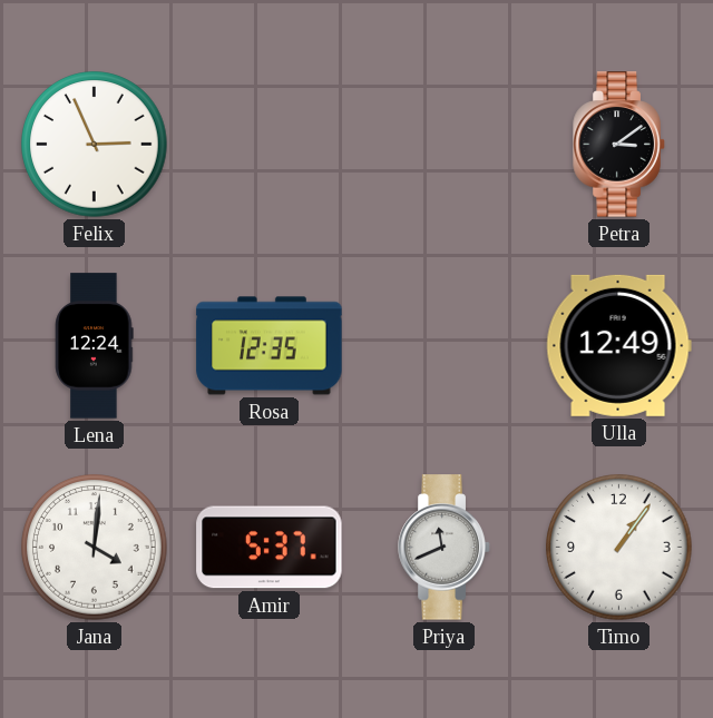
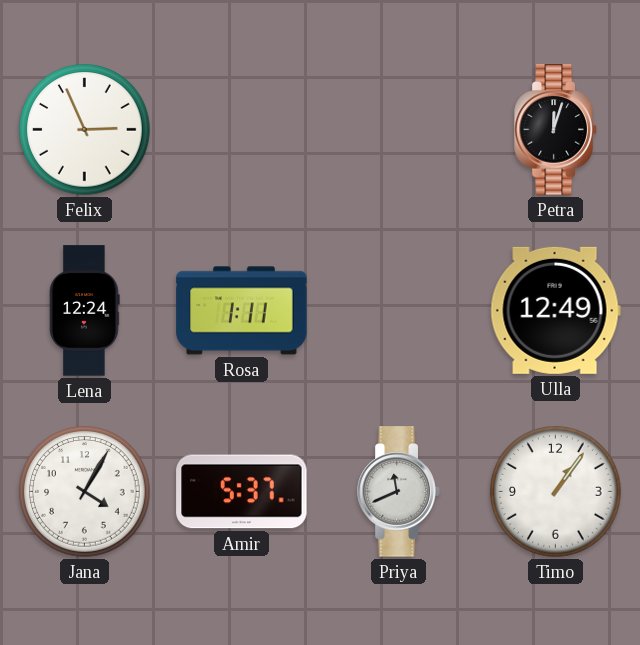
Petra: 3:09 -> 12:03
Rosa: 12:35 -> 1:11
Jana: 4:01 -> 4:05
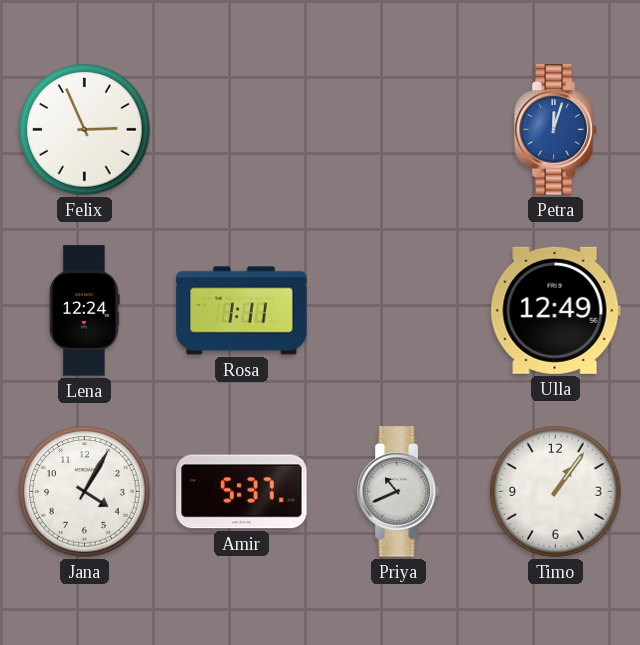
Petra dial: black -> blue
Priya: 11:41 -> 10:41
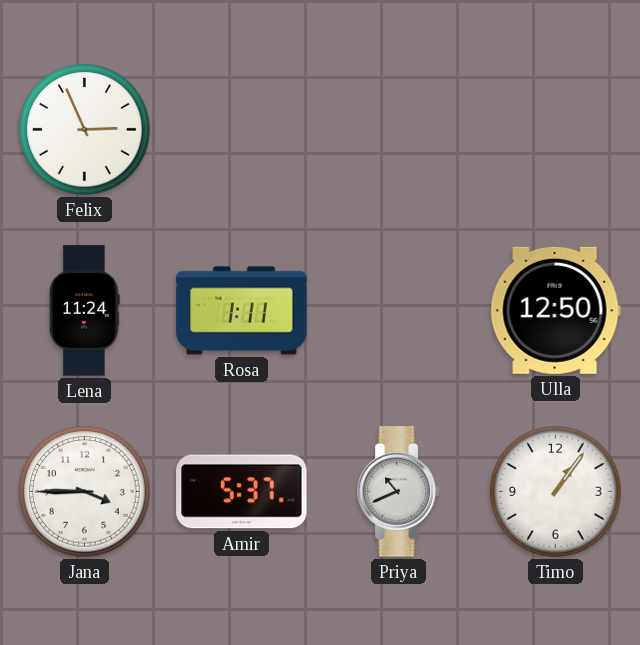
Petra: 12:03 -> none
Lena: 12:24 -> 11:24
Ulla: 12:49 -> 12:50
Jana: 4:05 -> 3:45
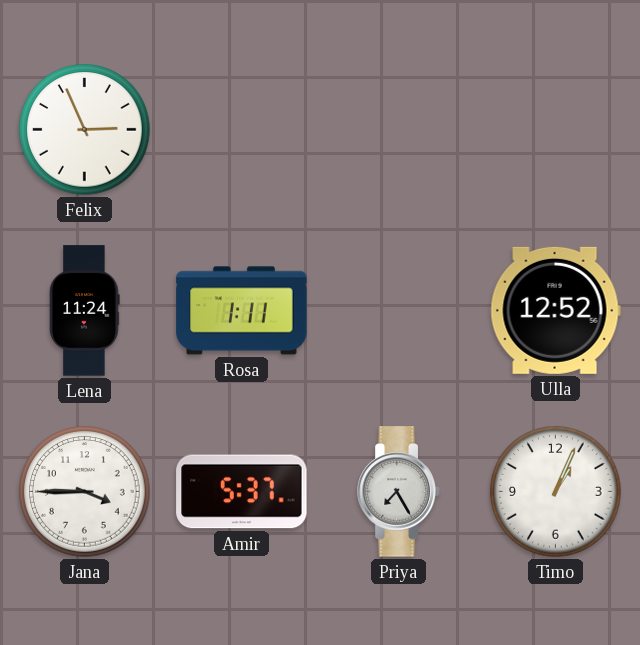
Ulla: 12:50 -> 12:52
Priya: 10:41 -> 7:25
Timo: 1:06 -> 1:04
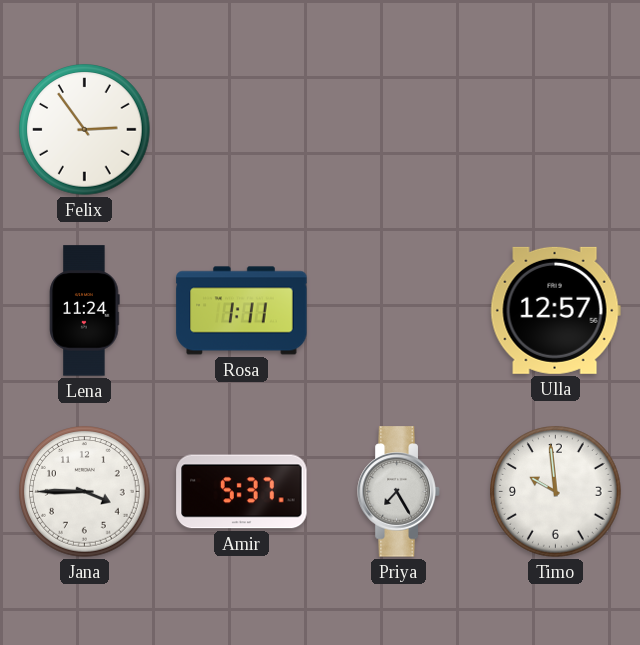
Felix: 2:56 -> 2:54
Ulla: 12:52 -> 12:57
Timo: 1:04 -> 9:59
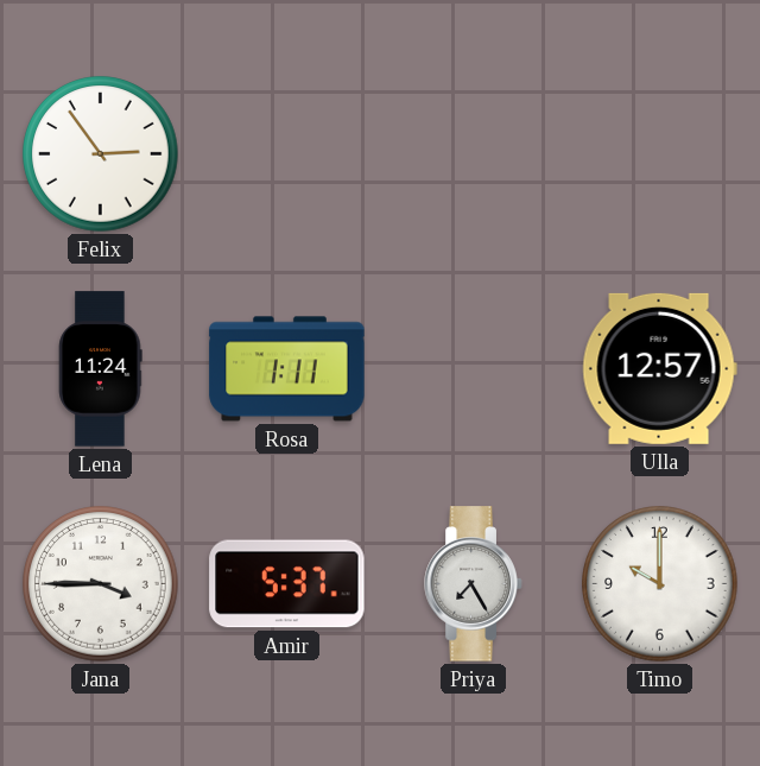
Timo: 9:59 -> 10:00
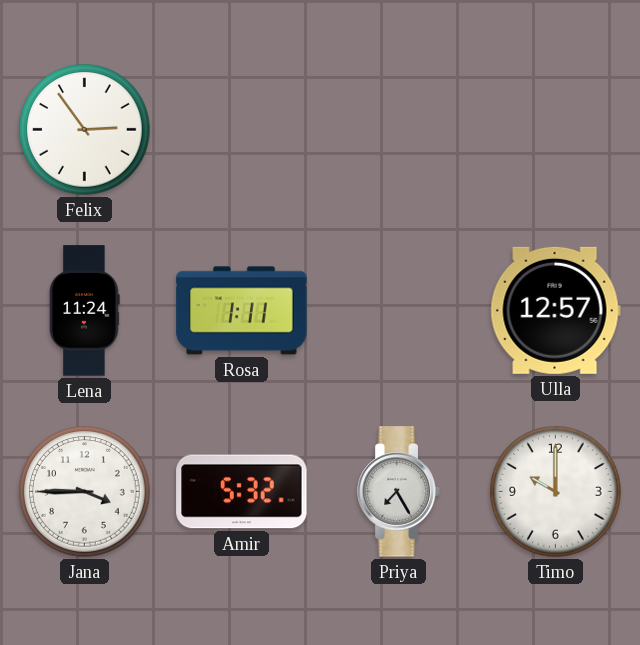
Amir: 5:37 -> 5:32
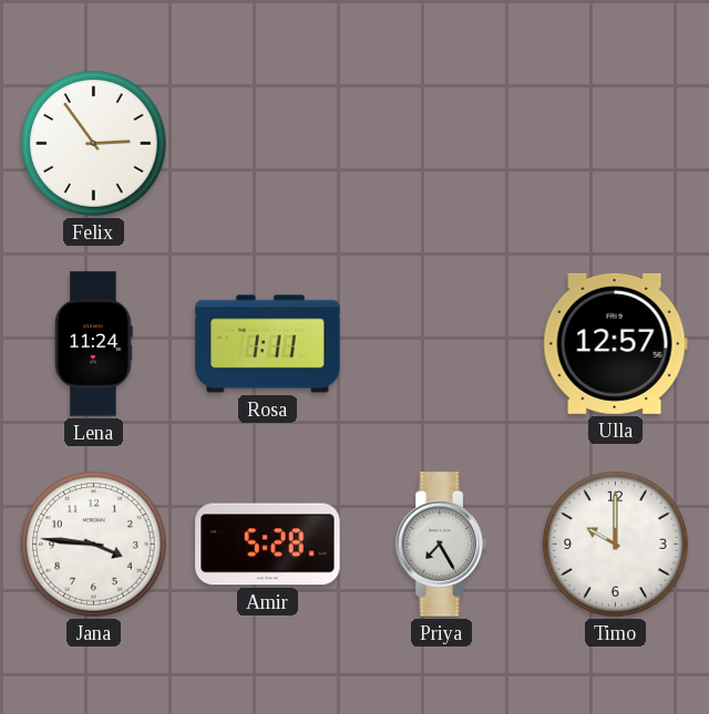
Jana: 3:45 -> 3:46
Amir: 5:32 -> 5:28
